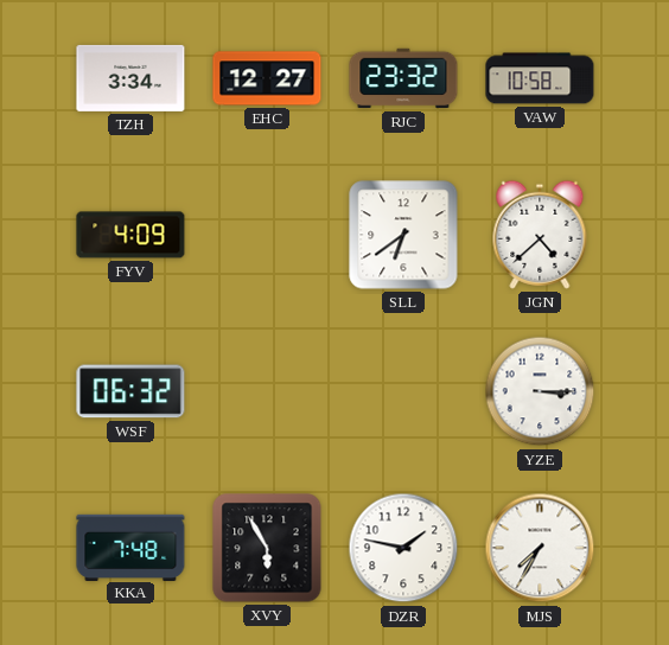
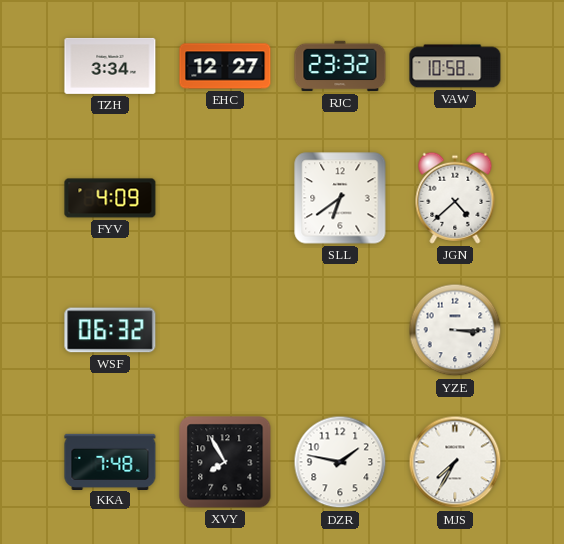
XVY: 5:55 -> 7:55
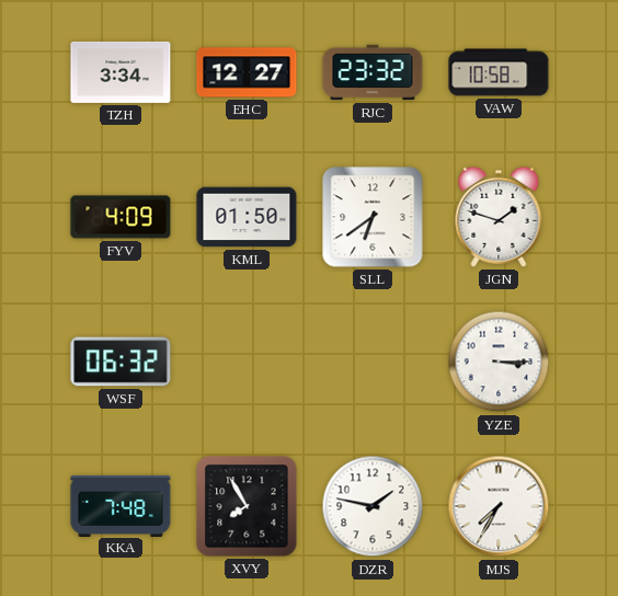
KML: none -> 01:50
JGN: 4:38 -> 1:48
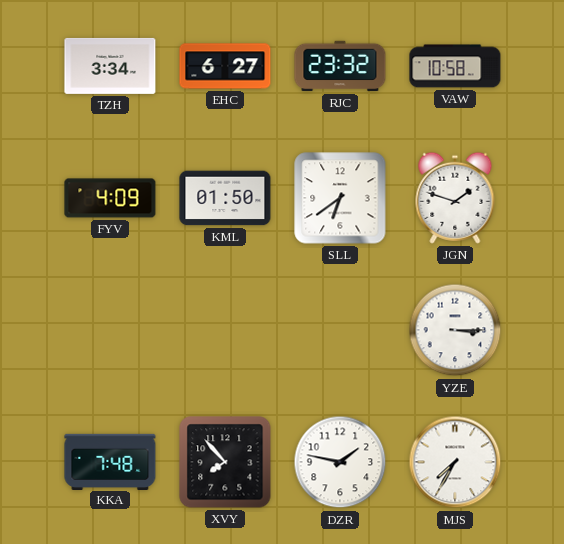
EHC: 12:27 -> 6:27
WSF: 06:32 -> none
XVY: 7:55 -> 7:53
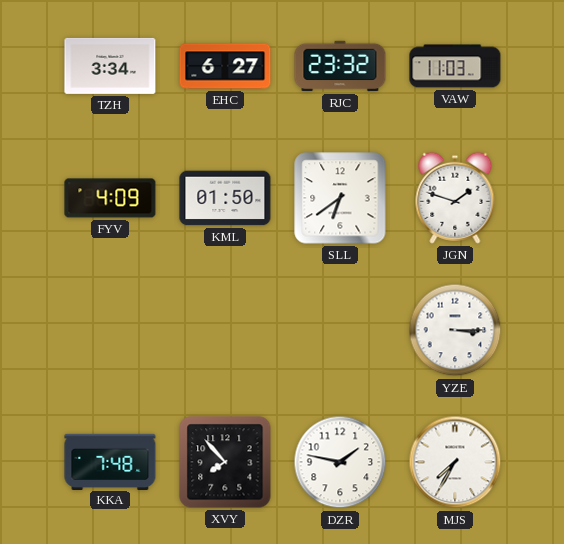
VAW: 10:58 -> 11:03
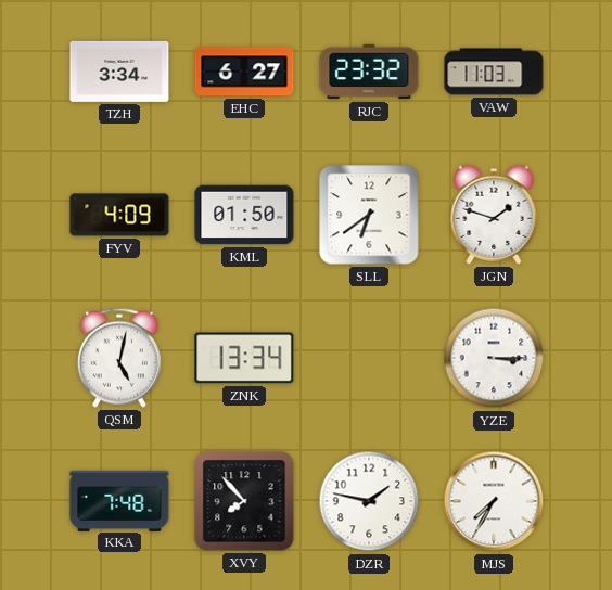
QSM: none -> 5:02
ZNK: none -> 13:34
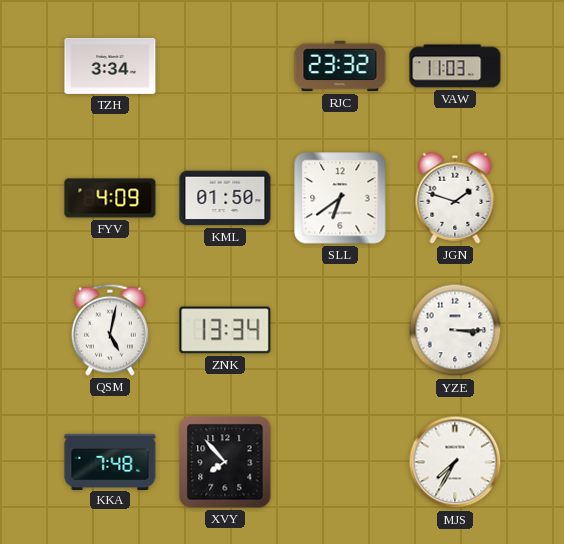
EHC: 6:27 -> none
DZR: 1:47 -> none
